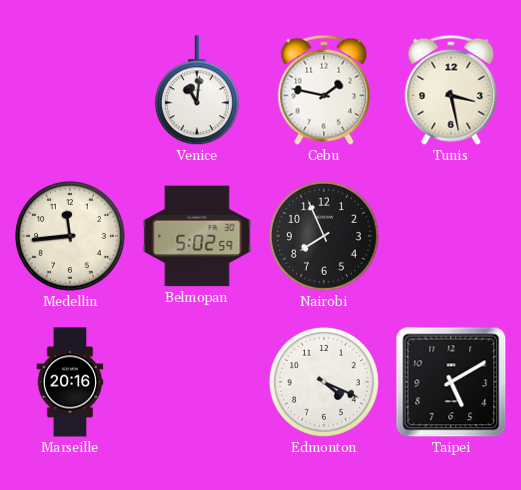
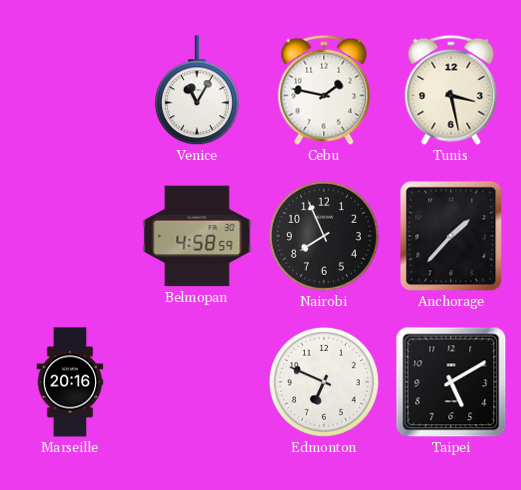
Venice: 11:01 -> 11:05
Medellin: 11:44 -> none
Belmopan: 5:02 -> 4:58
Anchorage: none -> 1:37
Edmonton: 4:19 -> 6:49
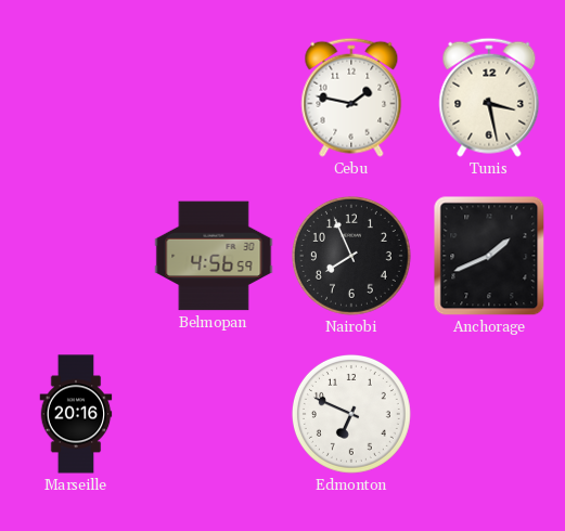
Venice: 11:05 -> none
Belmopan: 4:58 -> 4:56
Anchorage: 1:37 -> 1:41
Taipei: 5:10 -> none
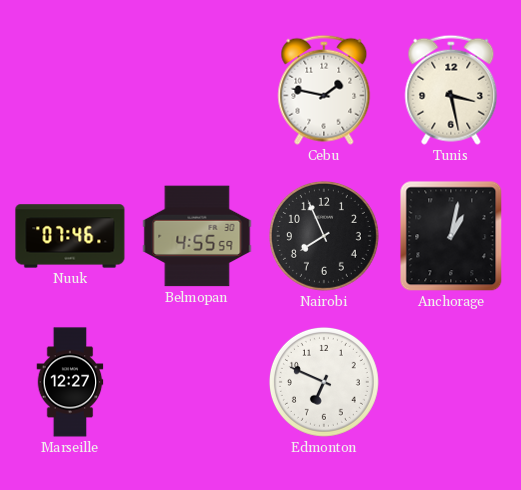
Nuuk: none -> 07:46
Belmopan: 4:56 -> 4:55
Anchorage: 1:41 -> 1:02
Marseille: 20:16 -> 12:27
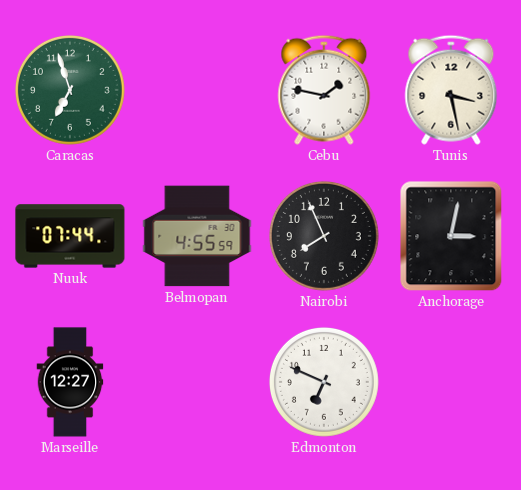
Caracas: none -> 6:57
Nuuk: 07:46 -> 07:44
Anchorage: 1:02 -> 3:02
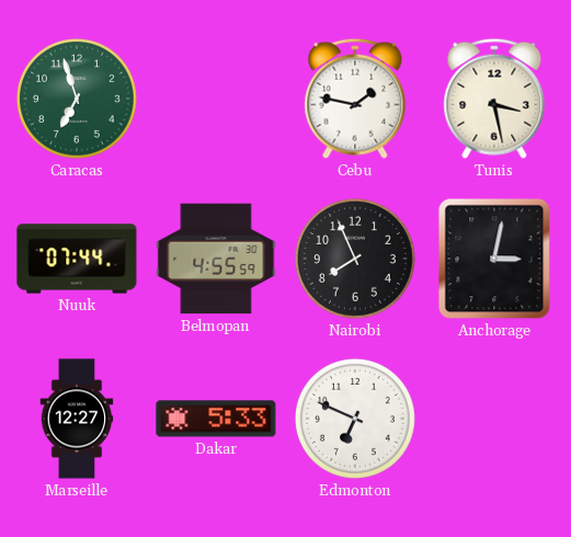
Dakar: none -> 5:33
